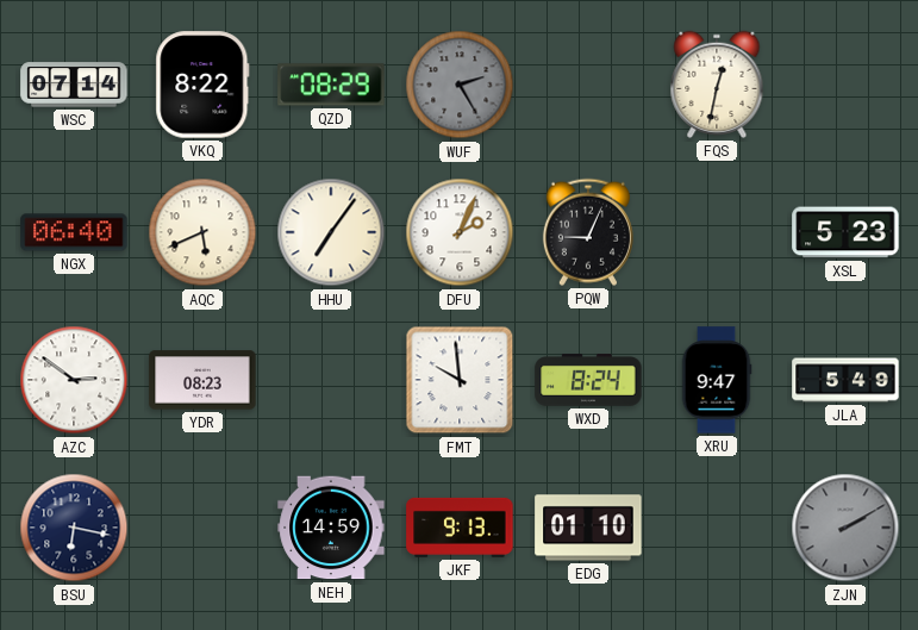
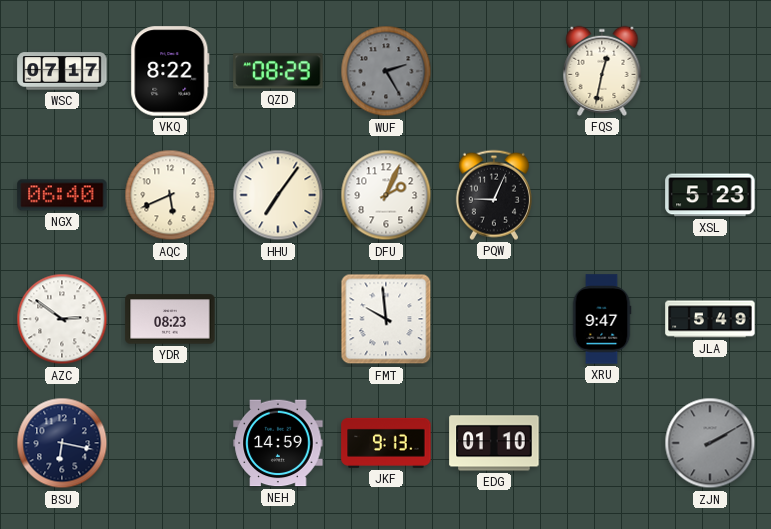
WSC: 07:14 -> 07:17
WXD: 8:24 -> none
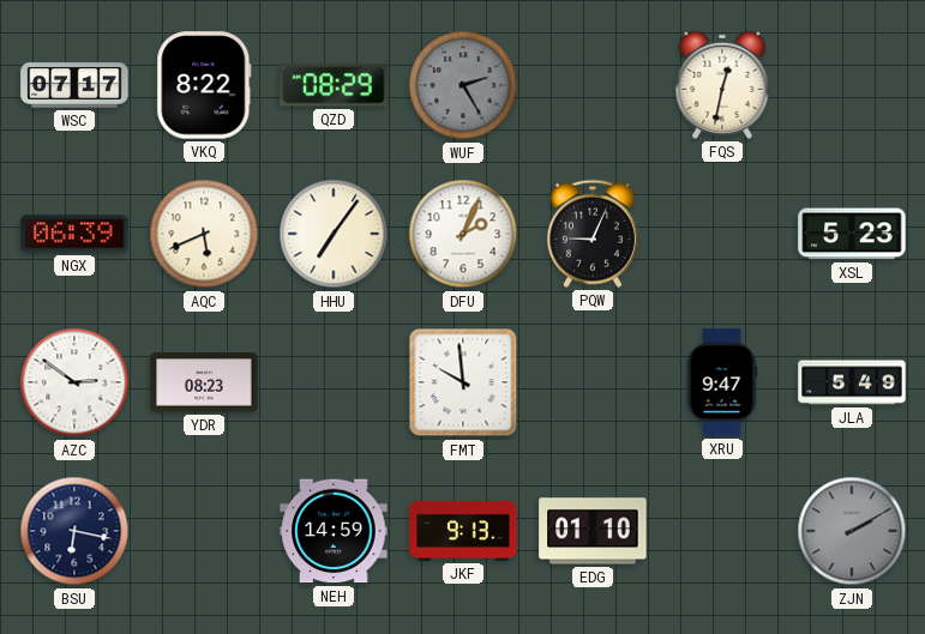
NGX: 06:40 -> 06:39
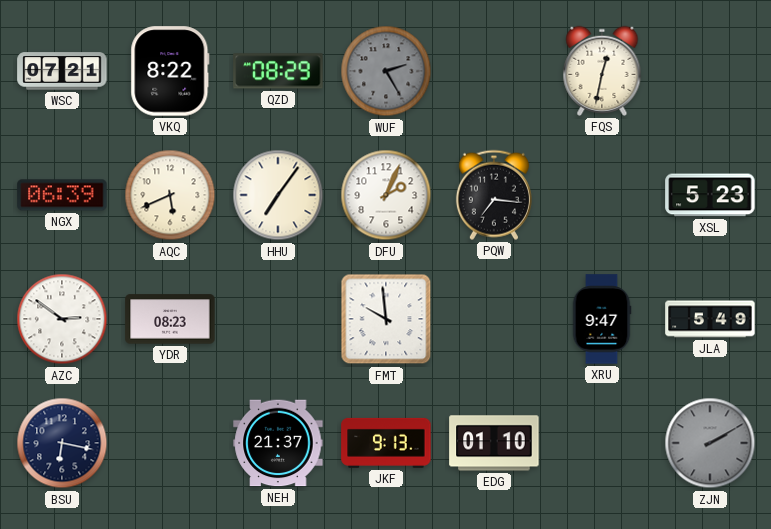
WSC: 07:17 -> 07:21
PQW: 9:04 -> 7:16
NEH: 14:59 -> 21:37
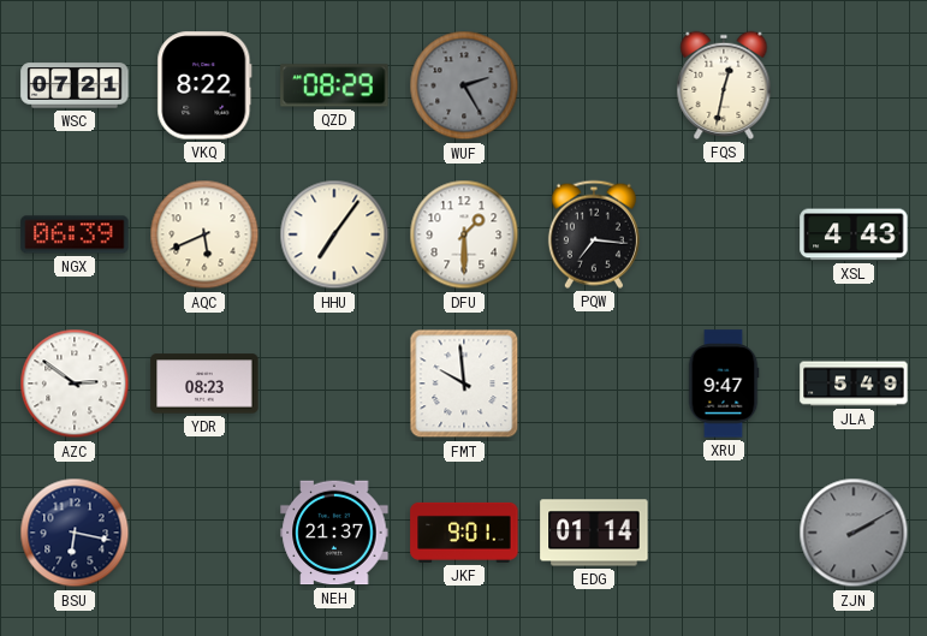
DFU: 2:04 -> 1:30
XSL: 5:23 -> 4:43
JKF: 9:13 -> 9:01
EDG: 01:10 -> 01:14
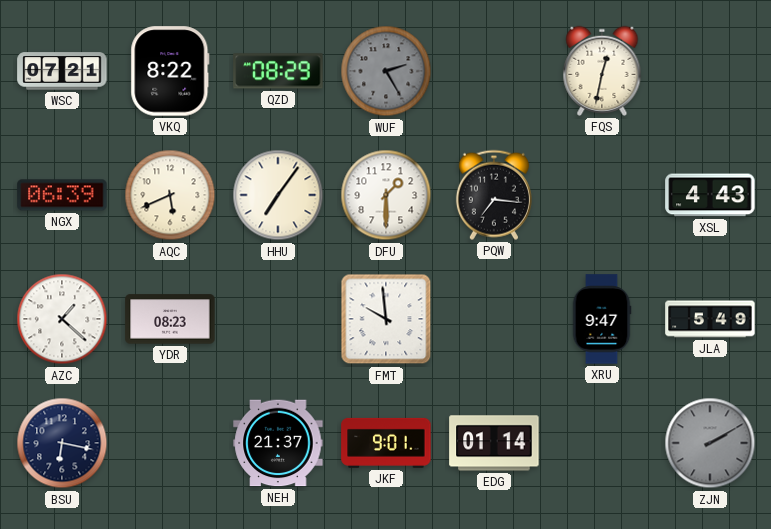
AZC: 2:51 -> 1:22
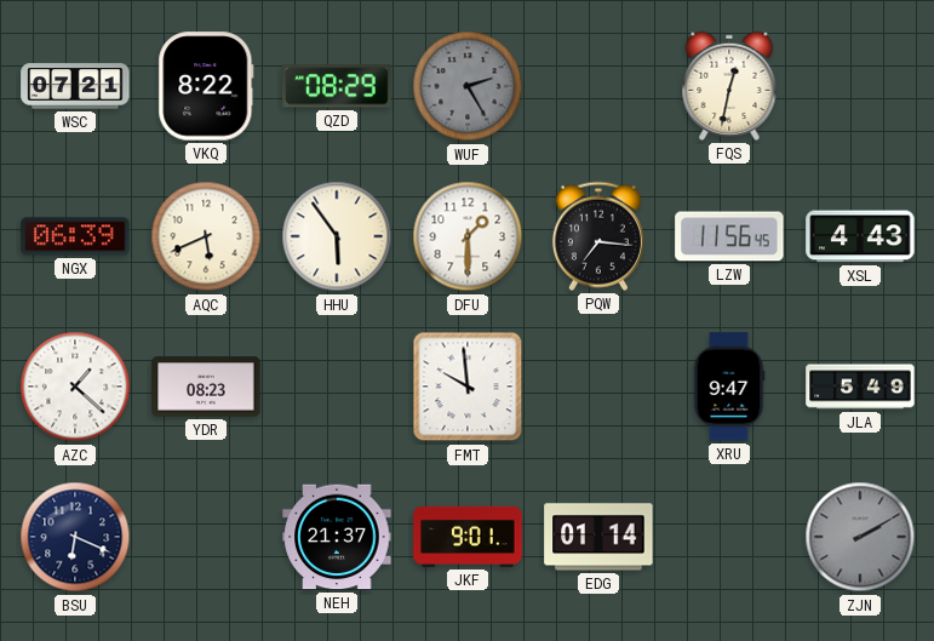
HHU: 7:06 -> 5:54
LZW: none -> 11:56
BSU: 6:17 -> 6:19
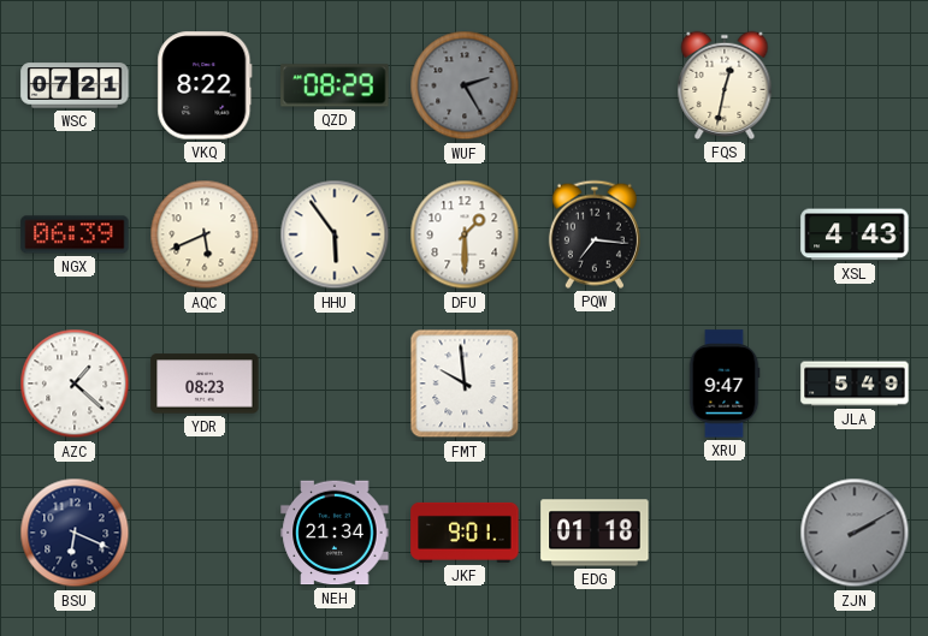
LZW: 11:56 -> none
NEH: 21:37 -> 21:34
EDG: 01:14 -> 01:18
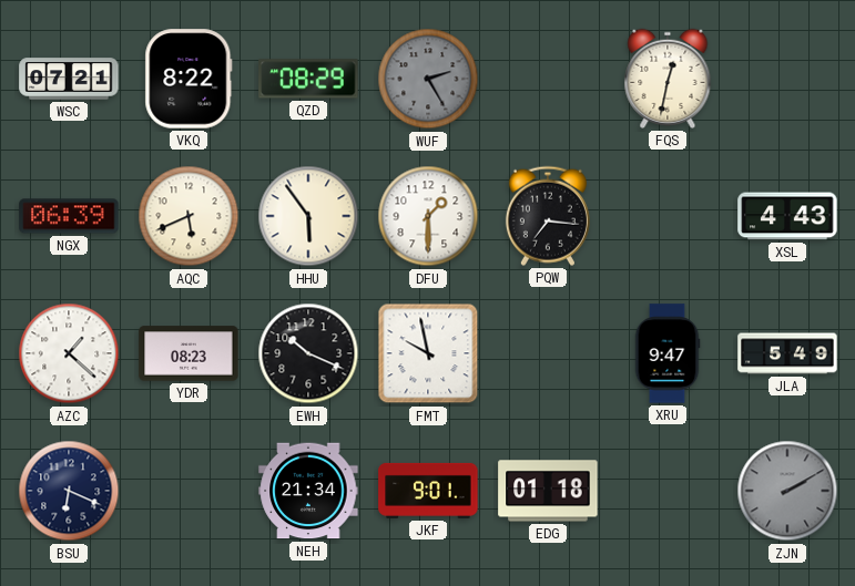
EWH: none -> 10:19
FMT: 9:59 -> 9:58
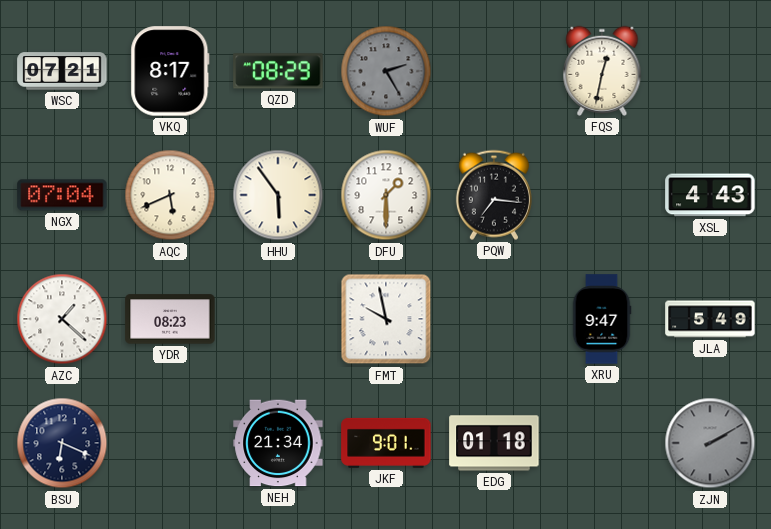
VKQ: 8:22 -> 8:17
NGX: 06:39 -> 07:04
EWH: 10:19 -> none
